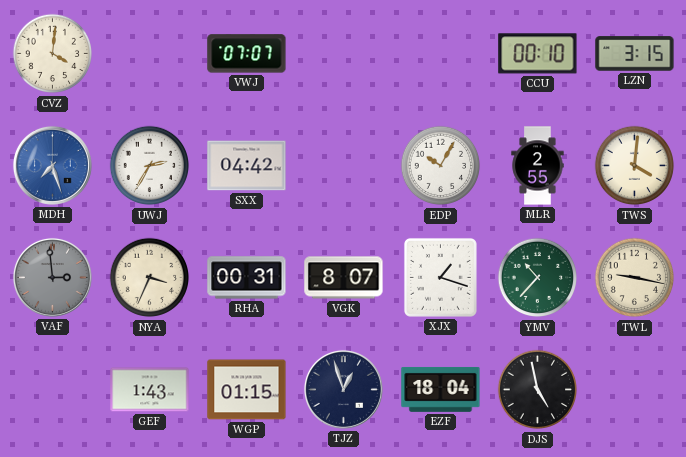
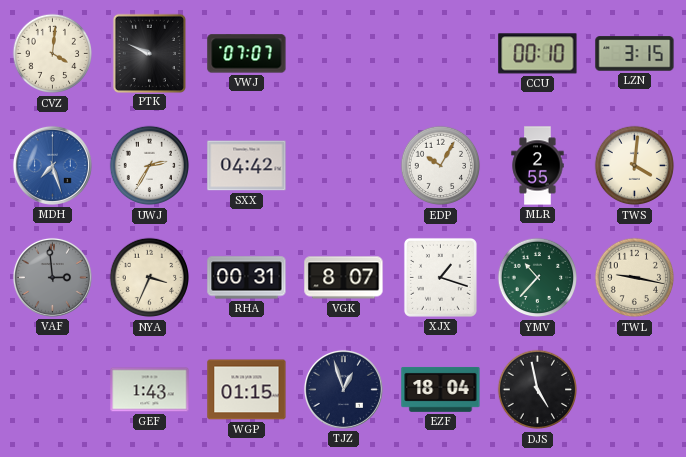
PTK: none -> 9:49
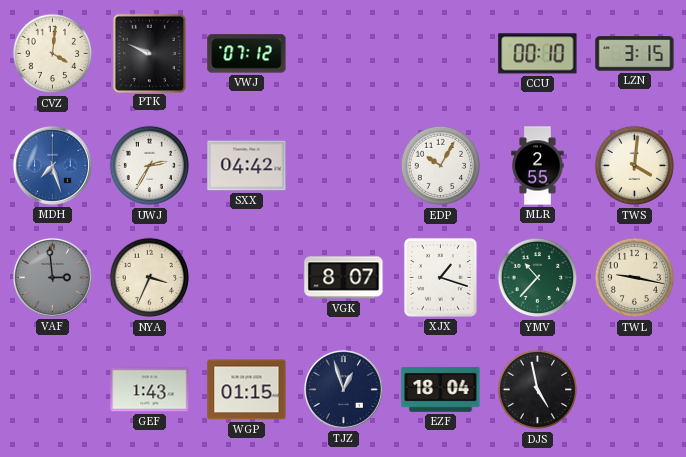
VWJ: 07:07 -> 07:12
RHA: 00:31 -> none
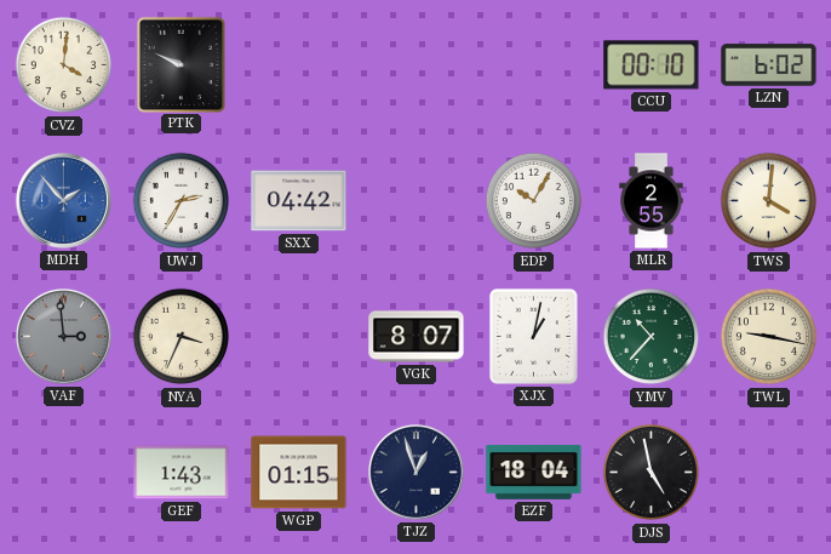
VWJ: 07:12 -> none
LZN: 3:15 -> 6:02
MDH: 7:27 -> 1:53
XJX: 1:18 -> 1:02
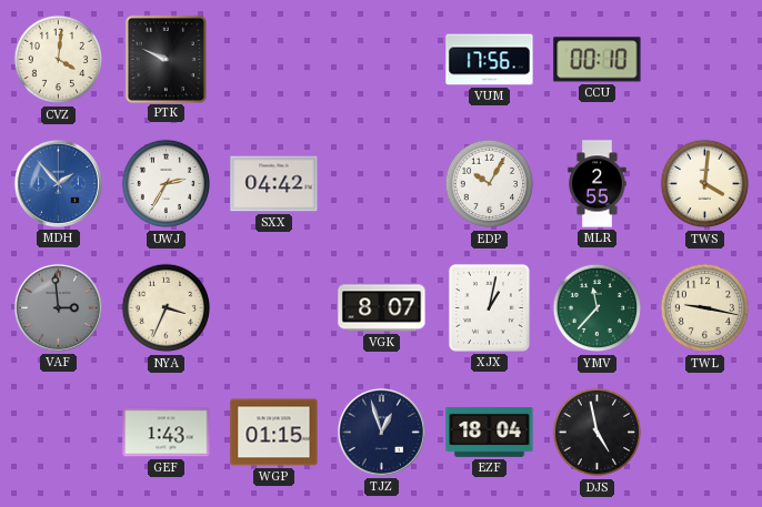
VUM: none -> 17:56
LZN: 6:02 -> none
YMV: 10:37 -> 11:37
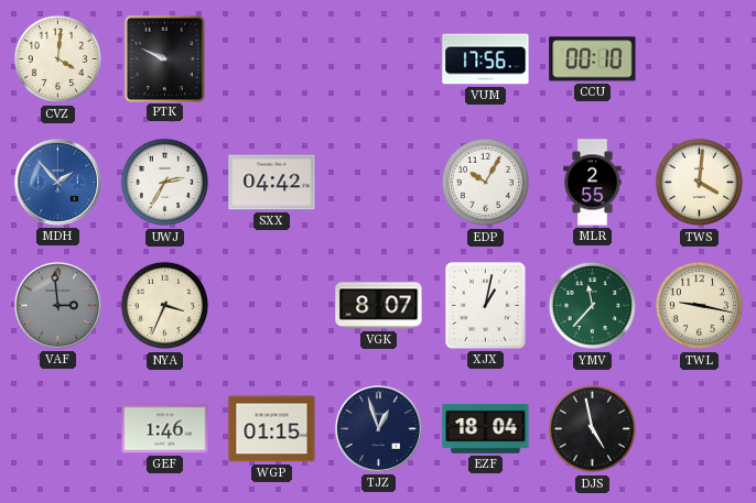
GEF: 1:43 -> 1:46
